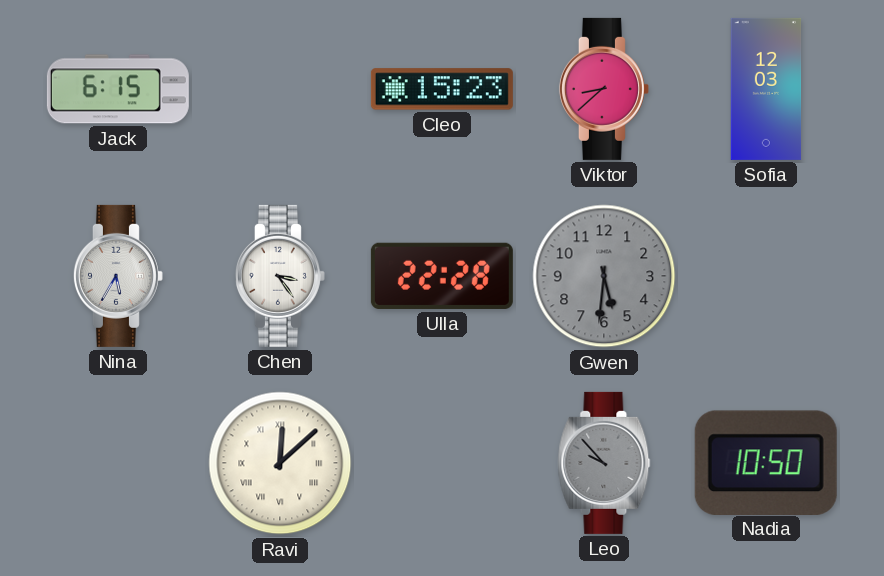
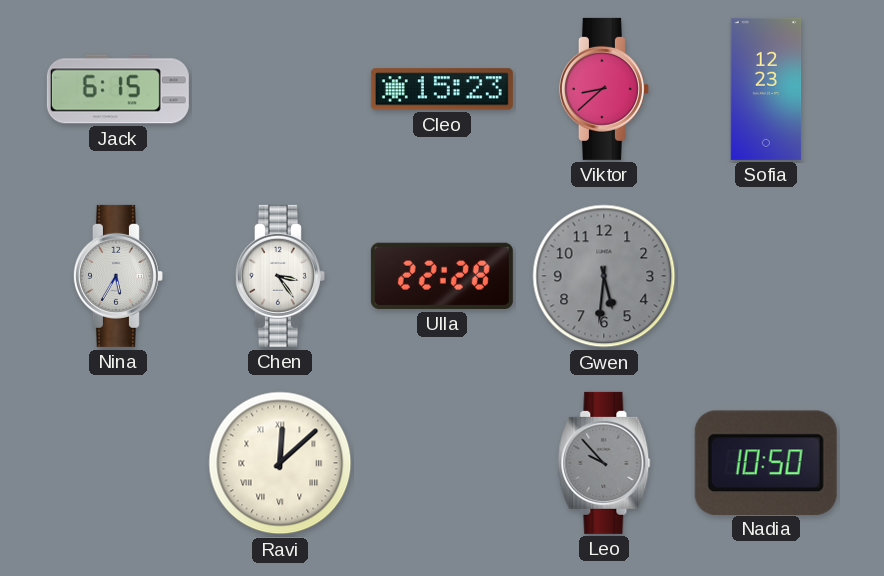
Sofia: 12:03 -> 12:23
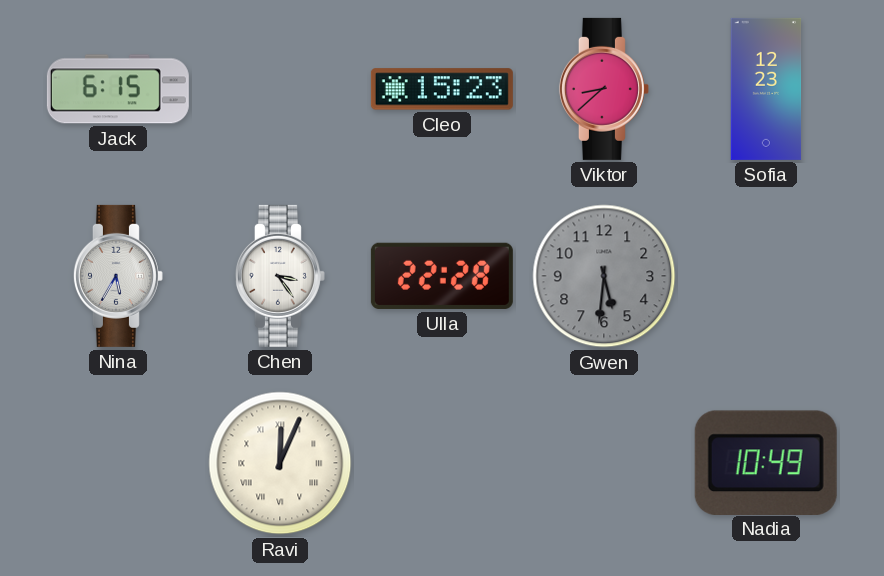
Ravi: 12:08 -> 12:04
Leo: 9:53 -> none
Nadia: 10:50 -> 10:49
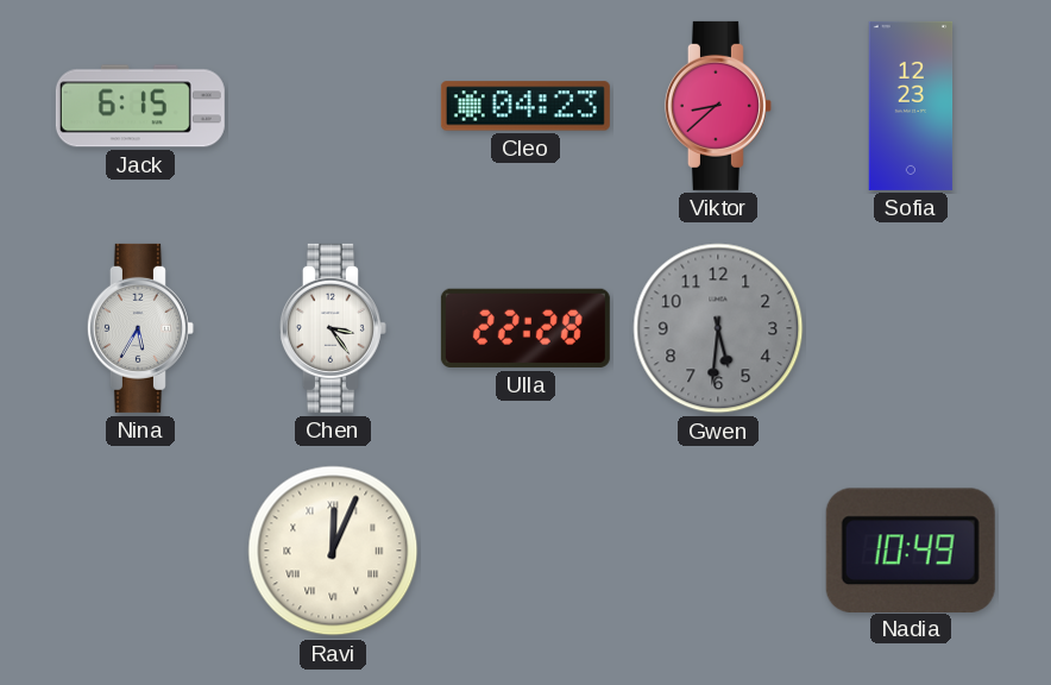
Cleo: 15:23 -> 04:23
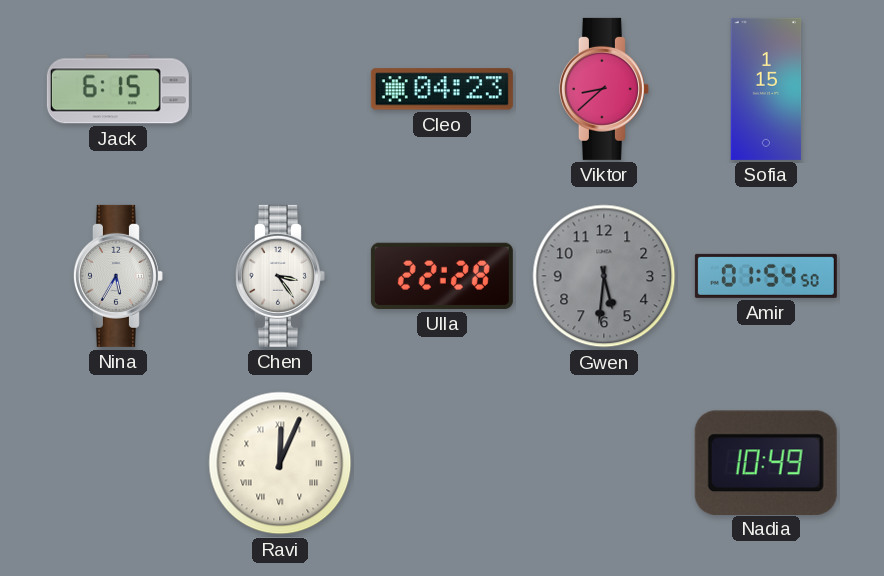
Sofia: 12:23 -> 1:15
Amir: none -> 01:54
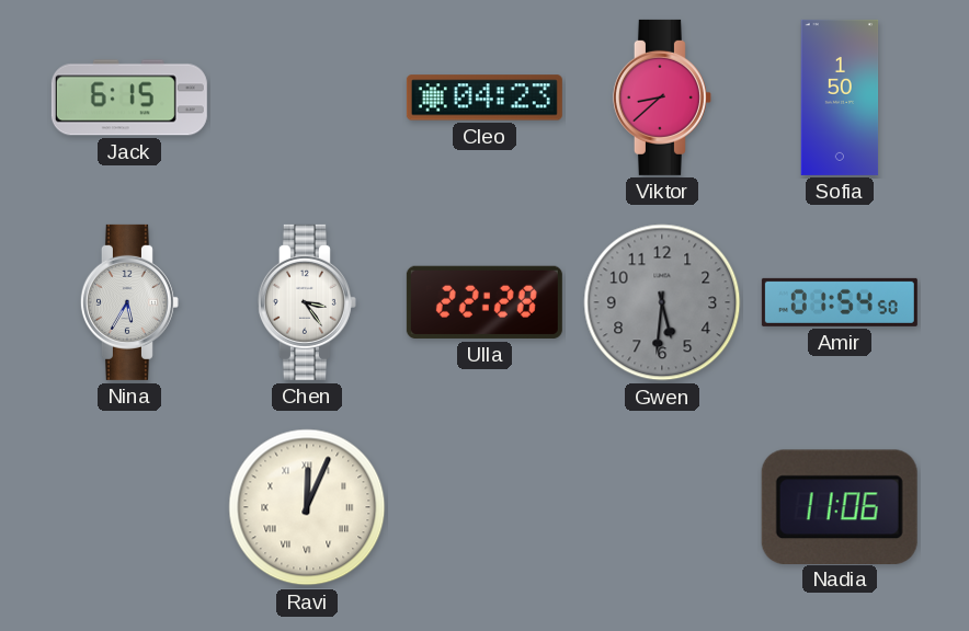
Sofia: 1:15 -> 1:50
Nadia: 10:49 -> 11:06
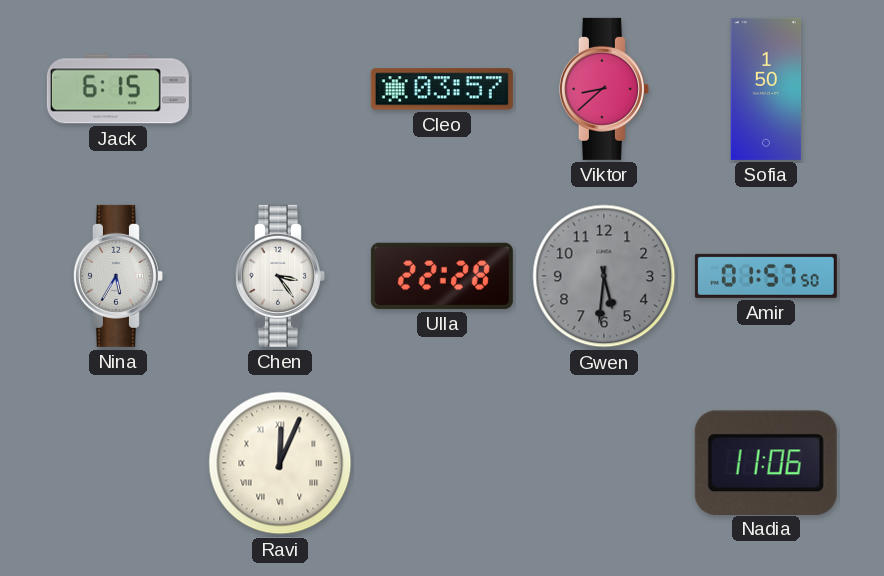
Cleo: 04:23 -> 03:57
Amir: 01:54 -> 01:57
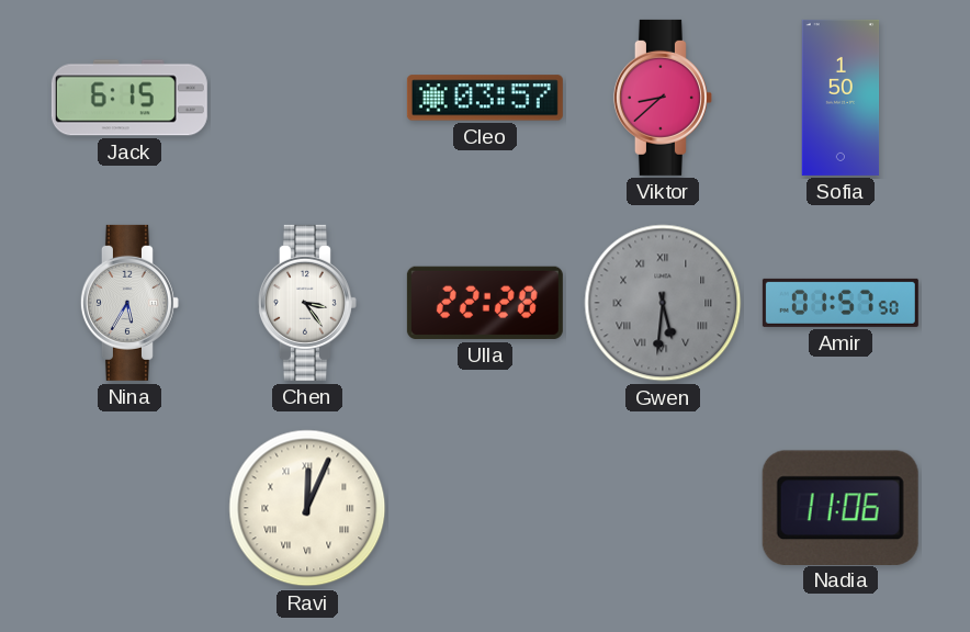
Gwen numerals: Arabic -> Roman
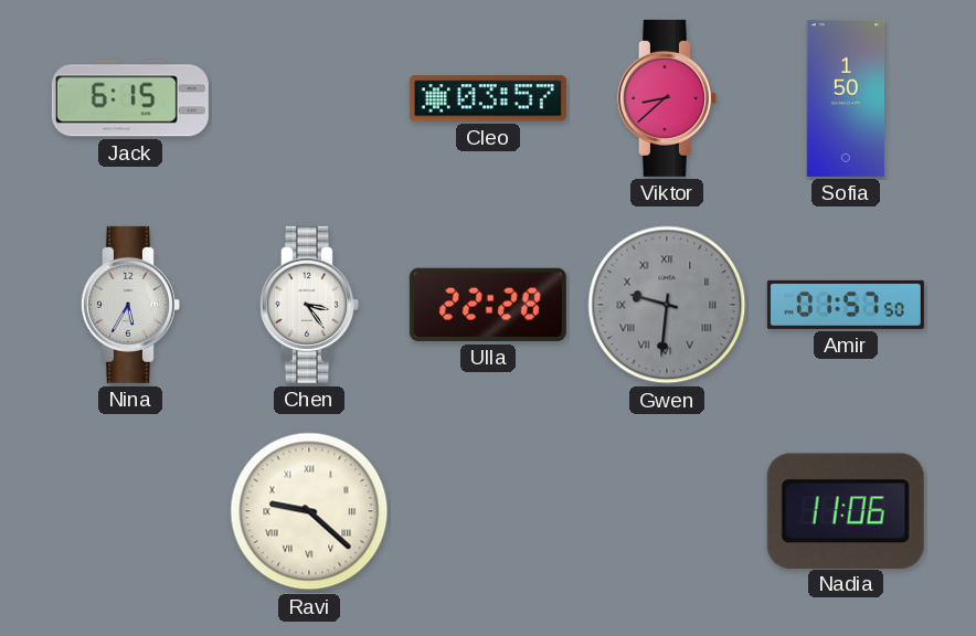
Gwen: 5:31 -> 9:31
Ravi: 12:04 -> 9:22
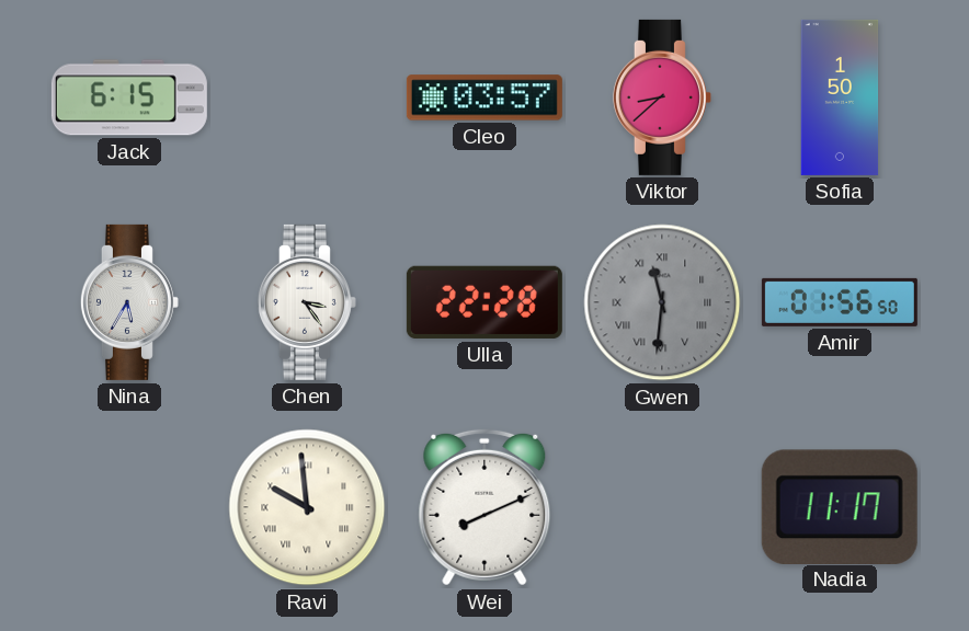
Gwen: 9:31 -> 11:31
Amir: 01:57 -> 01:56
Ravi: 9:22 -> 9:59
Wei: none -> 8:11
Nadia: 11:06 -> 11:17
